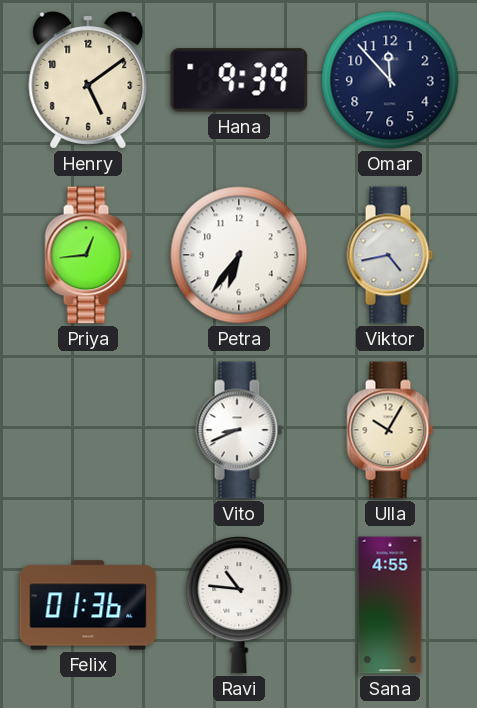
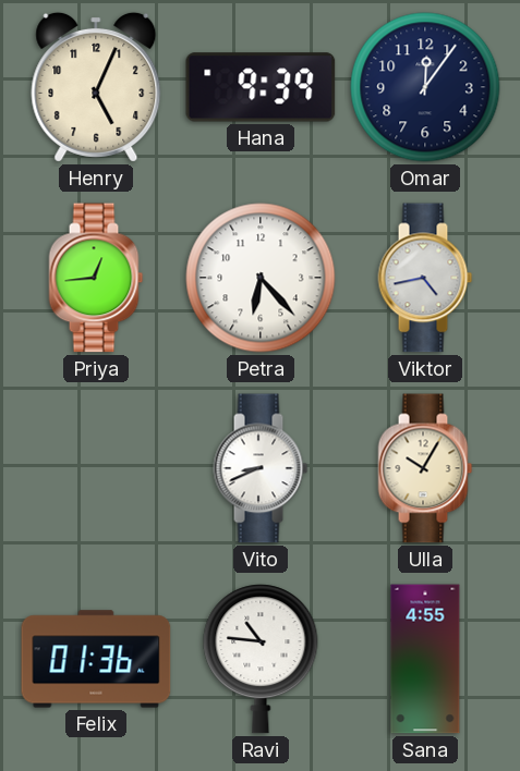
Henry: 5:09 -> 5:04
Omar: 11:53 -> 12:06
Petra: 6:36 -> 6:23
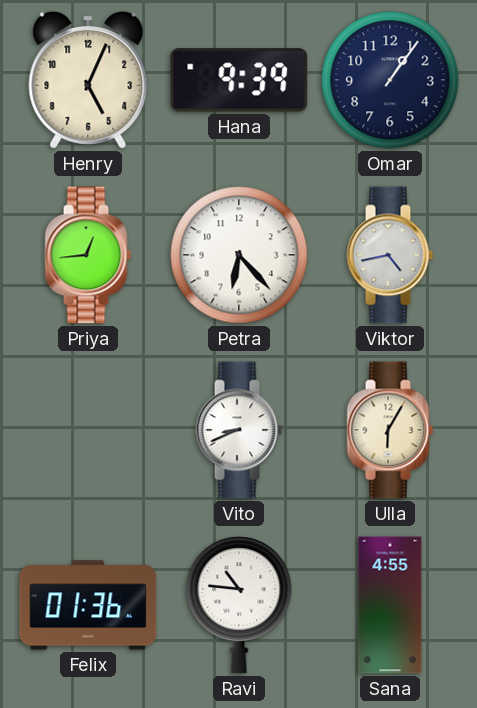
Omar: 12:06 -> 1:06
Ulla: 10:05 -> 6:05
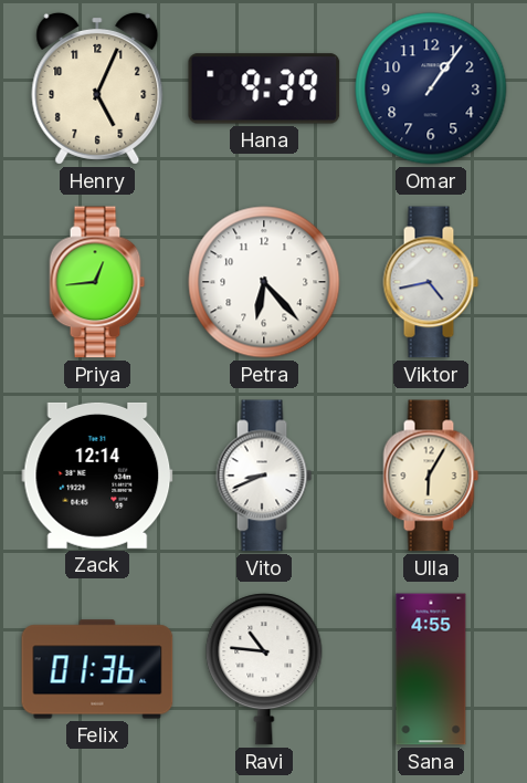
Zack: none -> 12:14
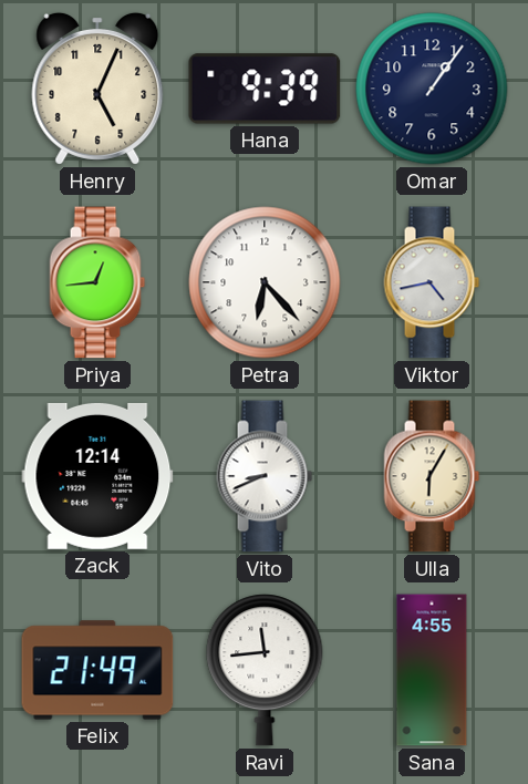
Felix: 01:36 -> 21:49
Ravi: 10:46 -> 11:44
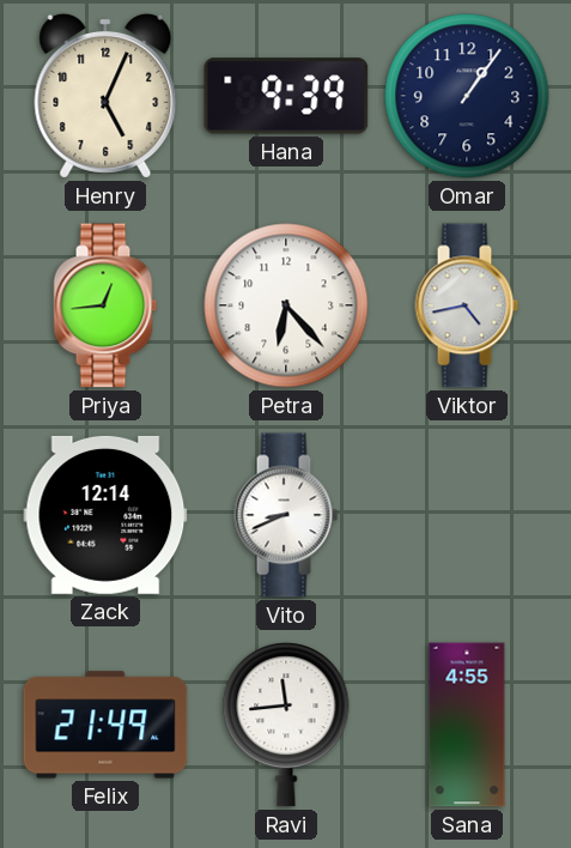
Ulla: 6:05 -> none
